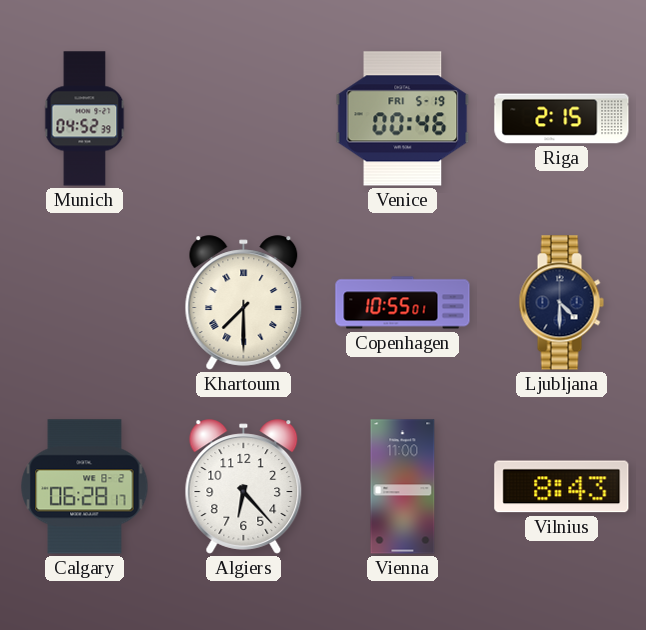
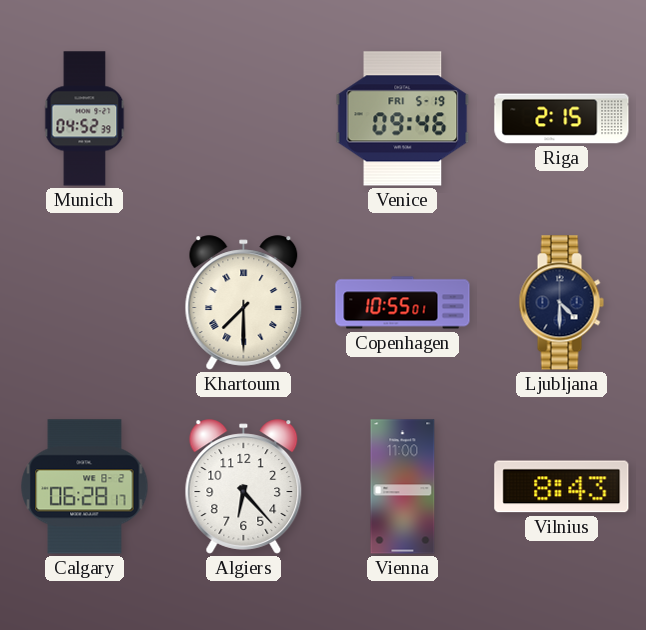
Venice: 00:46 -> 09:46
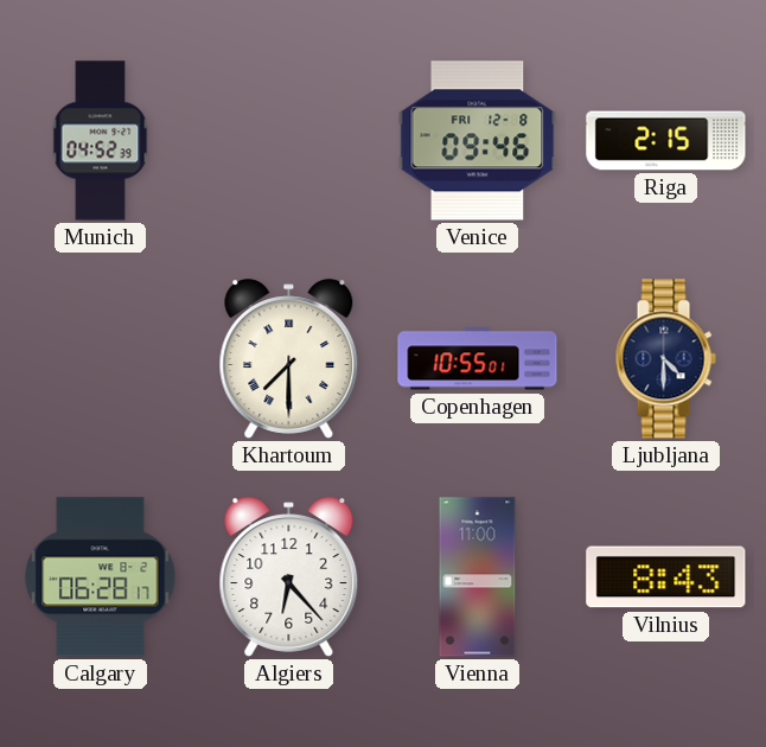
Venice date: FRI 5-19 -> FRI 12-8
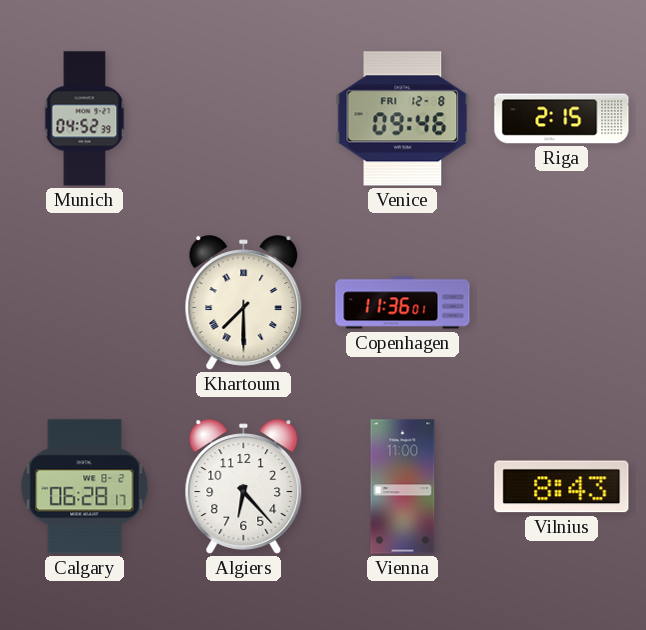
Copenhagen: 10:55 -> 11:36
Ljubljana: 4:30 -> none
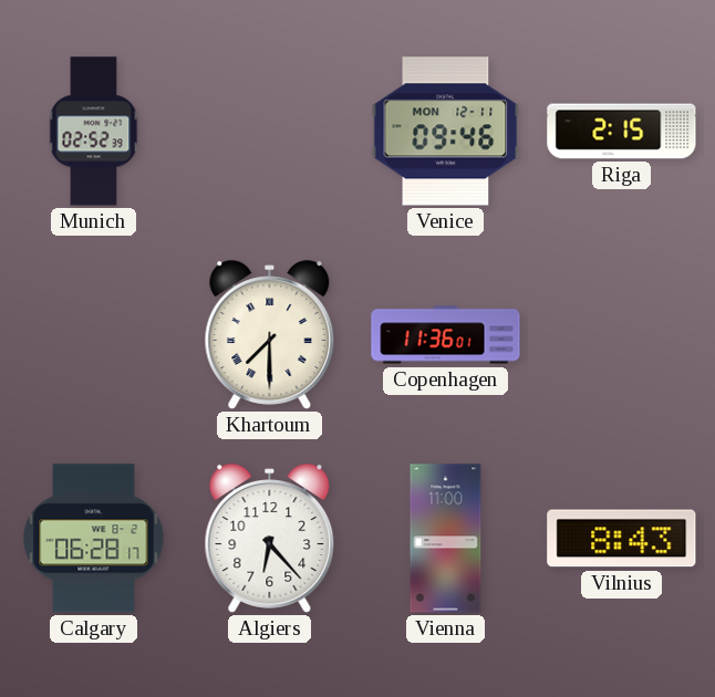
Munich: 04:52 -> 02:52
Venice date: FRI 12-8 -> MON 12-11
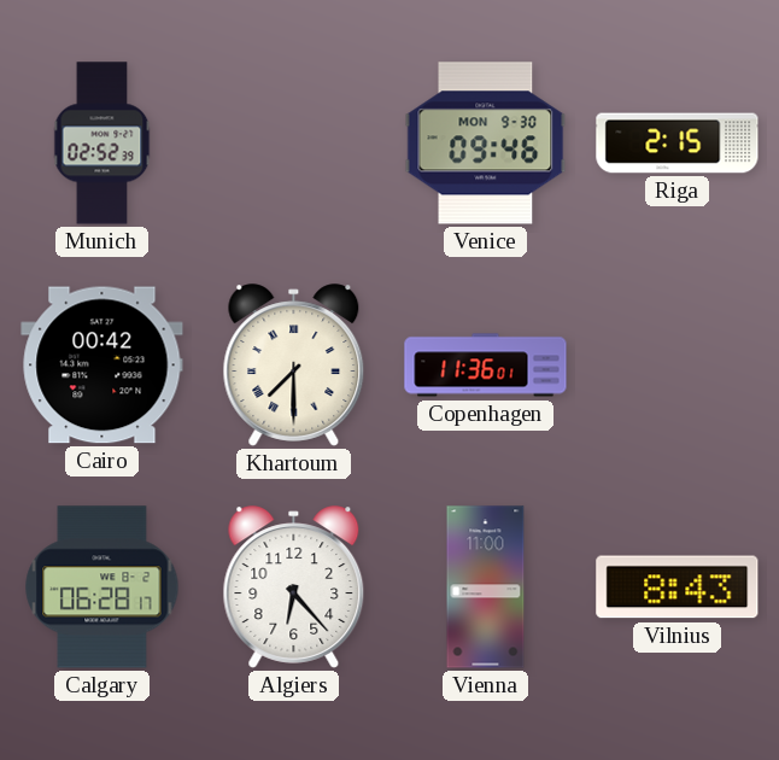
Venice date: MON 12-11 -> MON 9-30
Cairo: none -> 00:42
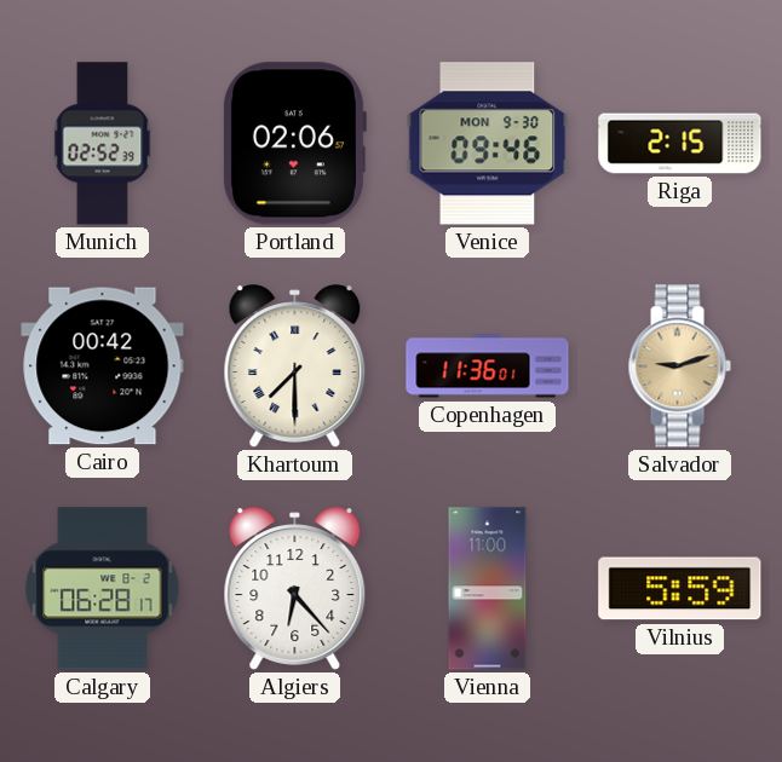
Portland: none -> 02:06
Salvador: none -> 9:12
Vilnius: 8:43 -> 5:59
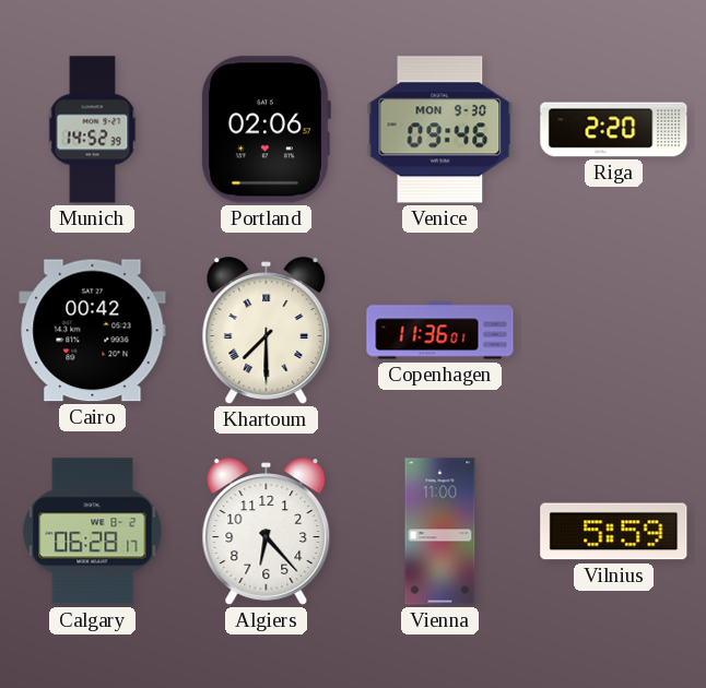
Munich: 02:52 -> 14:52
Riga: 2:15 -> 2:20
Salvador: 9:12 -> none
